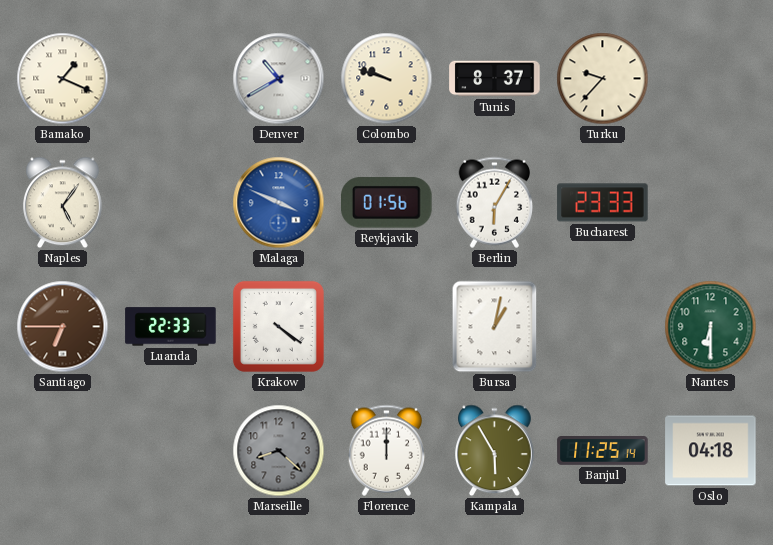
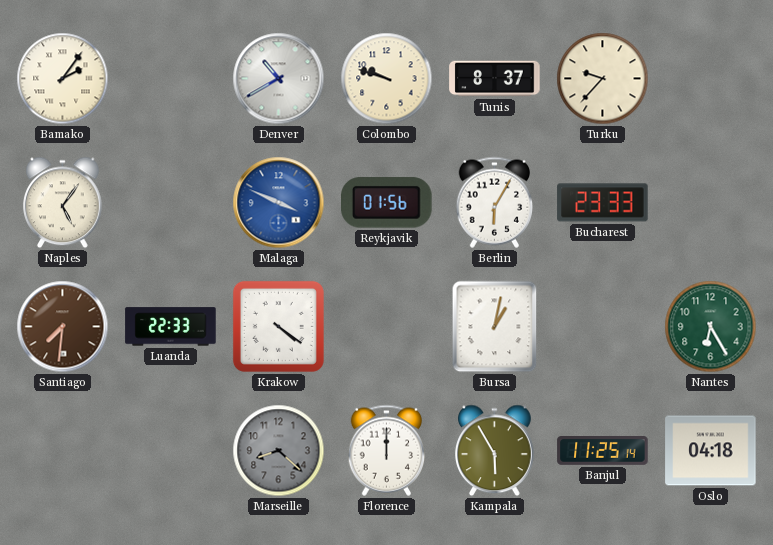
Bamako: 1:19 -> 2:06
Santiago: 6:45 -> 7:31
Nantes: 6:30 -> 6:25
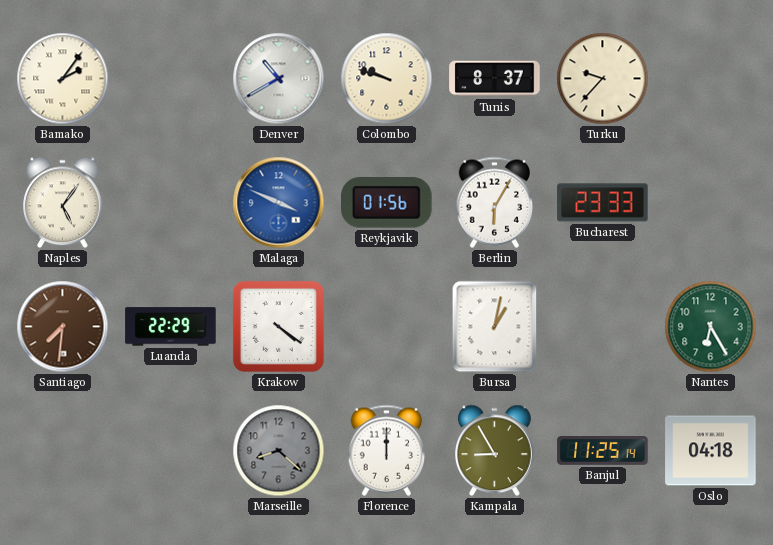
Luanda: 22:33 -> 22:29
Kampala: 5:55 -> 8:55
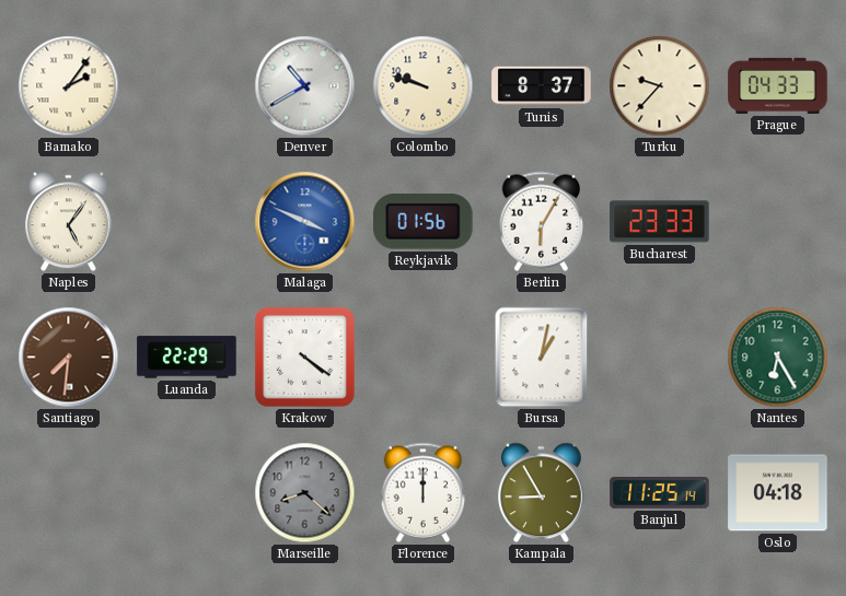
Prague: none -> 04:33
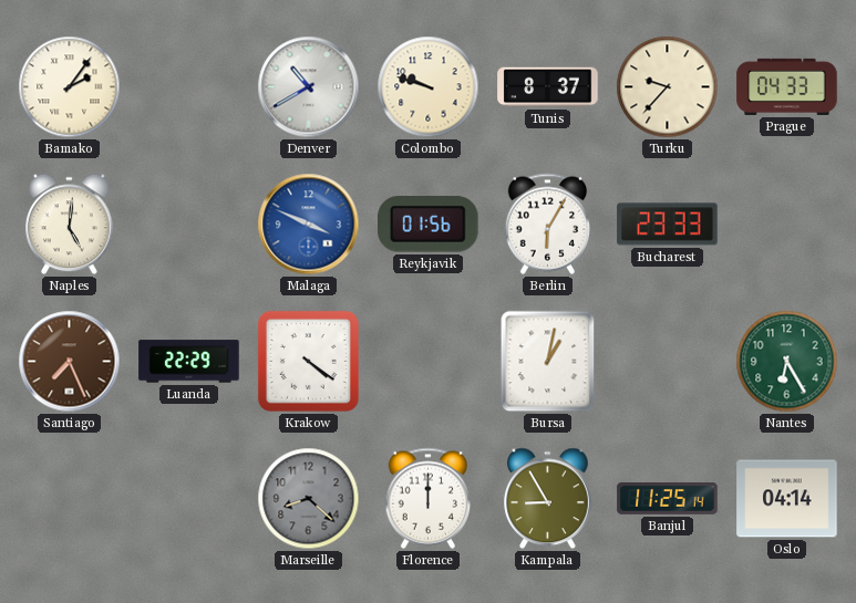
Naples: 5:06 -> 5:01
Santiago: 7:31 -> 7:26
Oslo: 04:18 -> 04:14
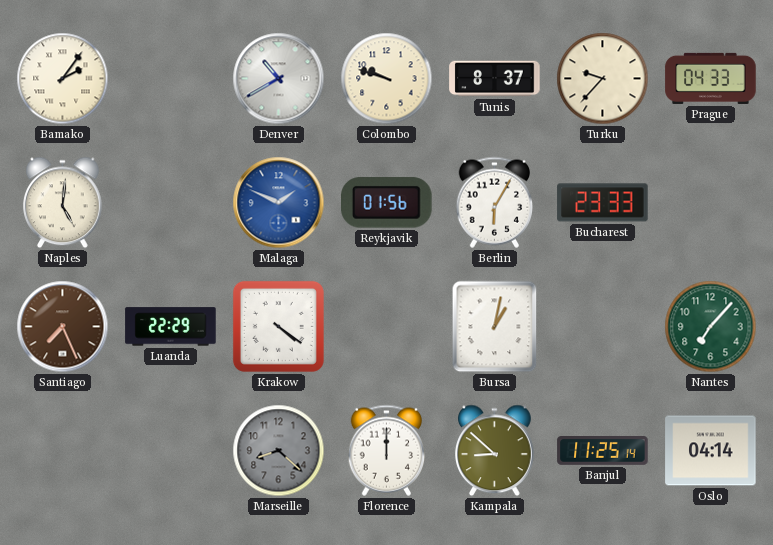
Malaga: 3:49 -> 1:49
Nantes: 6:25 -> 7:07
Kampala: 8:55 -> 8:52
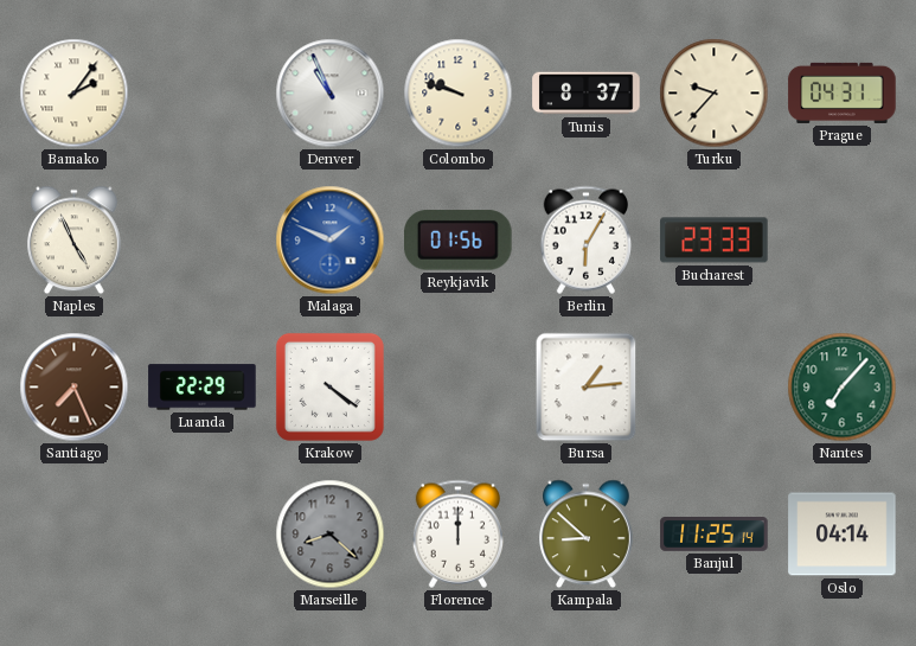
Denver: 10:40 -> 10:56
Prague: 04:33 -> 04:31
Naples: 5:01 -> 4:56
Bursa: 1:02 -> 1:14
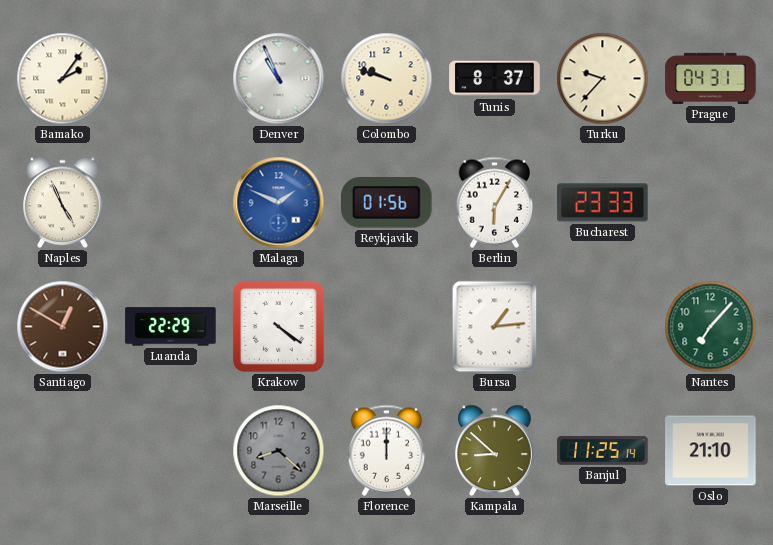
Santiago: 7:26 -> 12:50
Oslo: 04:14 -> 21:10
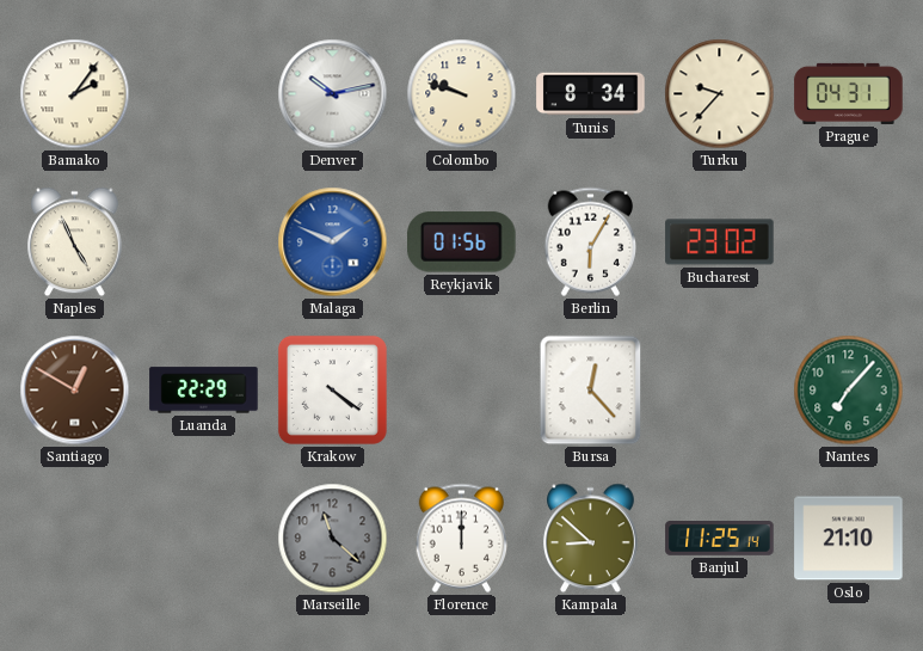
Denver: 10:56 -> 10:13
Tunis: 8:37 -> 8:34
Bucharest: 23:33 -> 23:02
Bursa: 1:14 -> 12:23
Marseille: 8:22 -> 11:22
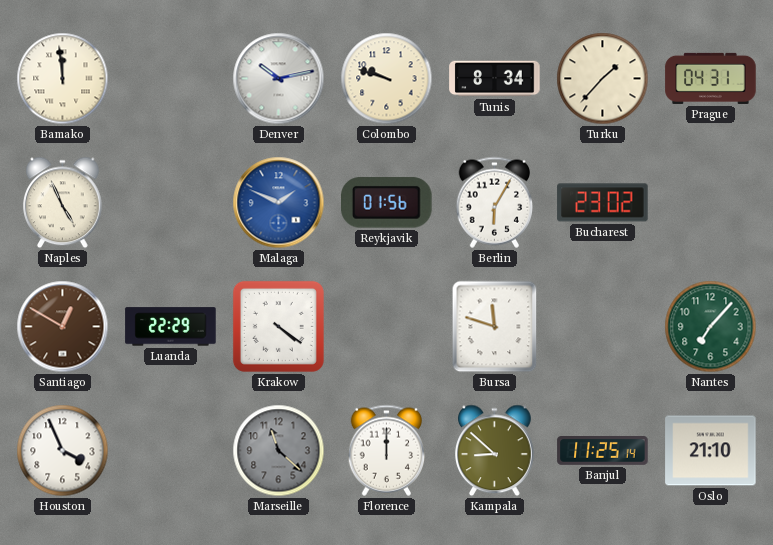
Bamako: 2:06 -> 11:59
Turku: 9:37 -> 1:37
Bursa: 12:23 -> 11:48
Houston: none -> 3:56
